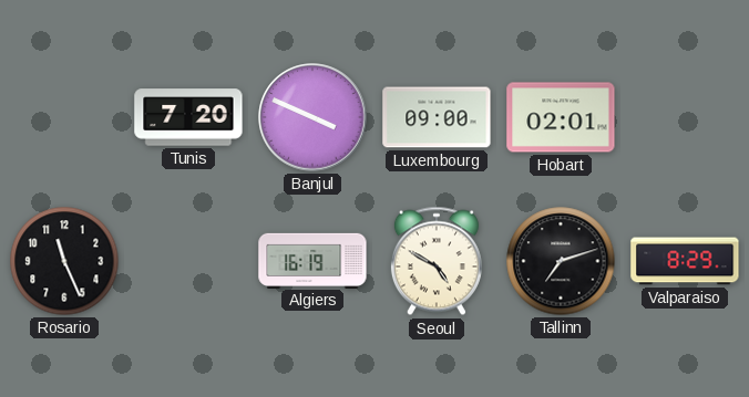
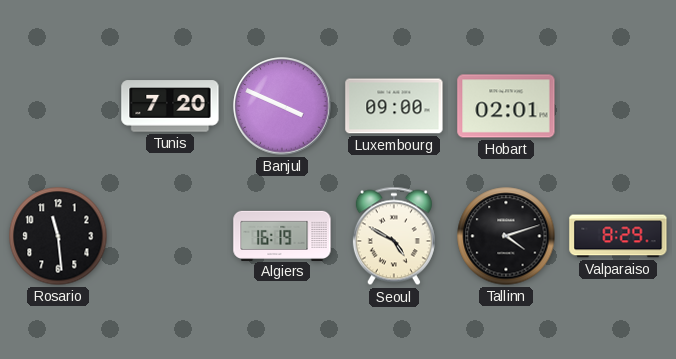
Rosario: 11:26 -> 11:29
Tallinn: 7:12 -> 4:12
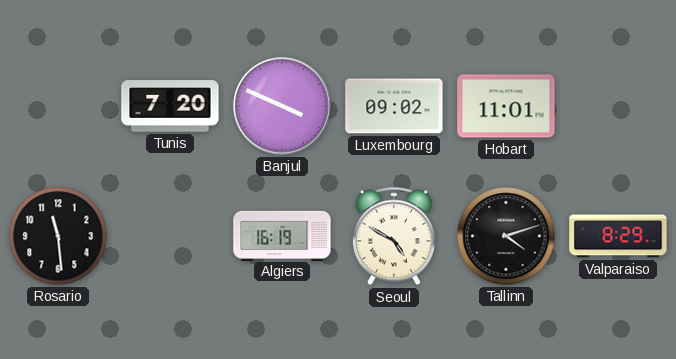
Luxembourg: 09:00 -> 09:02
Hobart: 02:01 -> 11:01
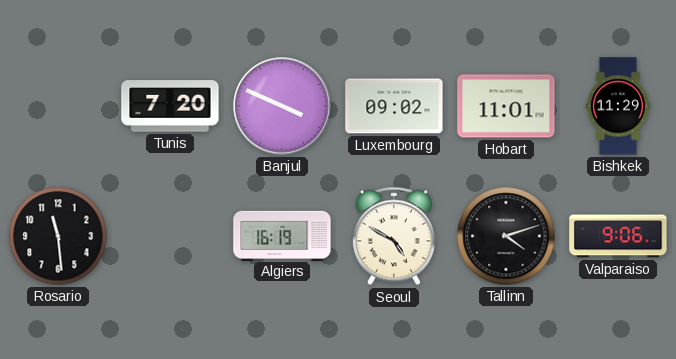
Bishkek: none -> 11:29
Valparaiso: 8:29 -> 9:06
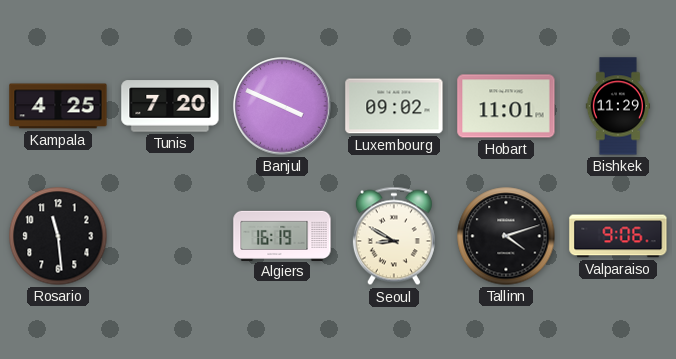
Kampala: none -> 4:25
Seoul: 4:50 -> 8:50
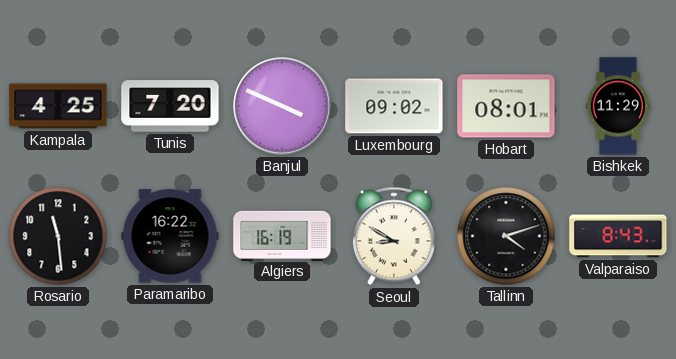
Hobart: 11:01 -> 08:01
Paramaribo: none -> 16:22
Valparaiso: 9:06 -> 8:43
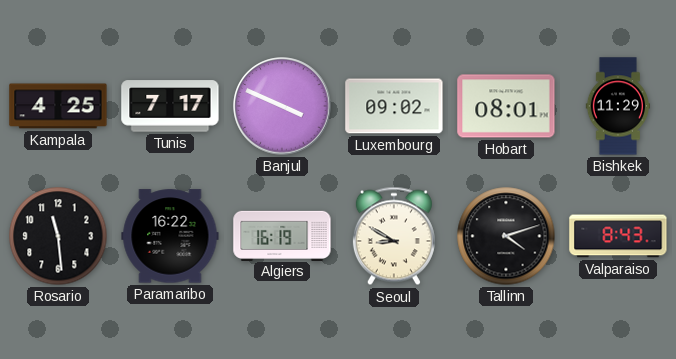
Tunis: 7:20 -> 7:17
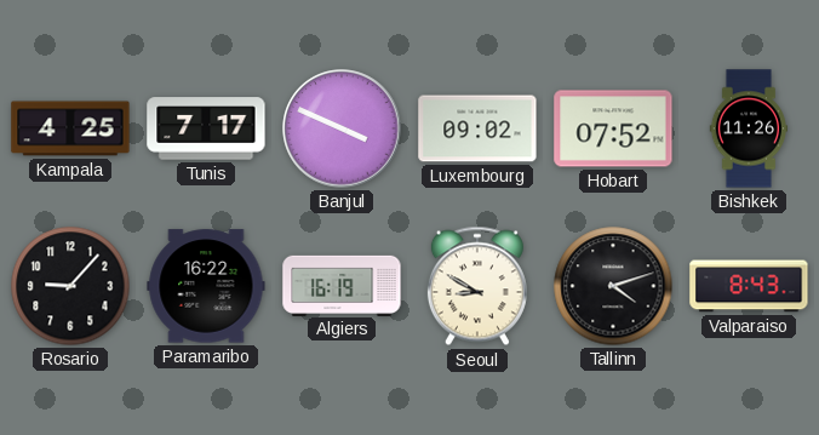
Hobart: 08:01 -> 07:52
Bishkek: 11:29 -> 11:26
Rosario: 11:29 -> 9:07
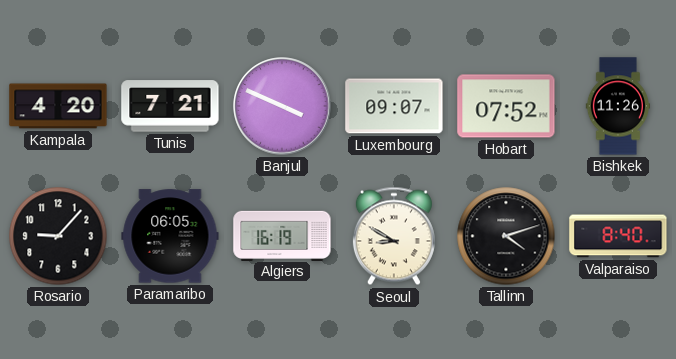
Kampala: 4:25 -> 4:20
Tunis: 7:17 -> 7:21
Luxembourg: 09:02 -> 09:07
Paramaribo: 16:22 -> 06:05
Valparaiso: 8:43 -> 8:40
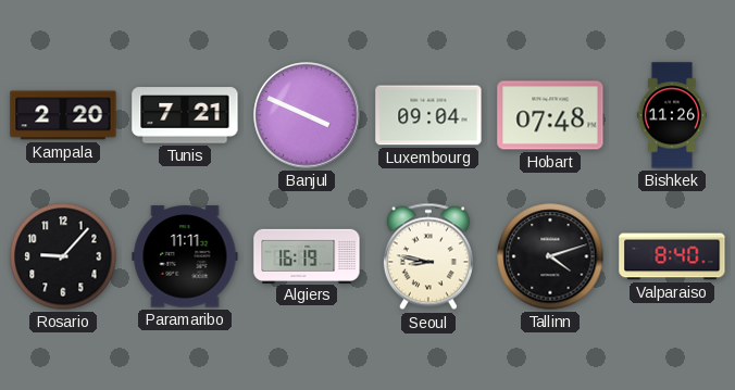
Kampala: 4:20 -> 2:20
Luxembourg: 09:07 -> 09:04
Hobart: 07:52 -> 07:48
Paramaribo: 06:05 -> 11:11
Seoul: 8:50 -> 8:47
